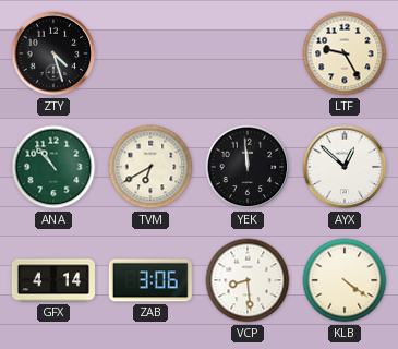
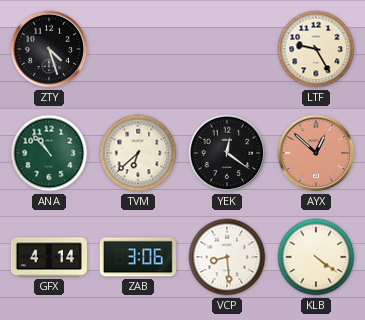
TVM: 6:40 -> 6:38
YEK: 11:59 -> 12:21
AYX dial: white -> salmon
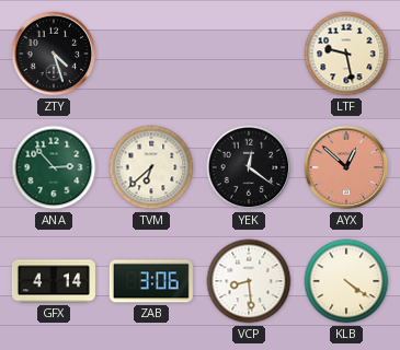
LTF: 9:25 -> 9:28
ANA: 10:53 -> 2:53
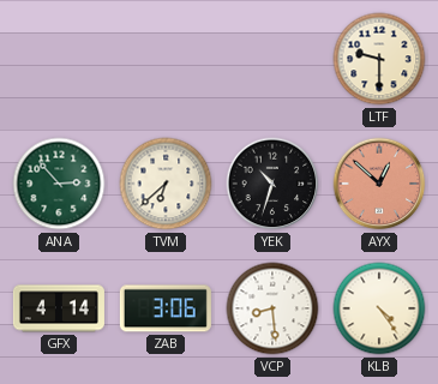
ZTY: 4:27 -> none
LTF: 9:28 -> 9:30
YEK: 12:21 -> 10:33
KLB: 4:21 -> 4:24
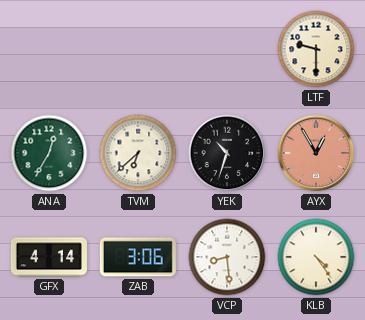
ANA: 2:53 -> 12:35
AYX: 12:52 -> 12:55
